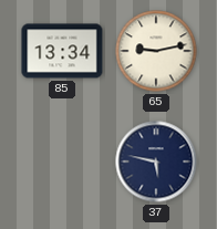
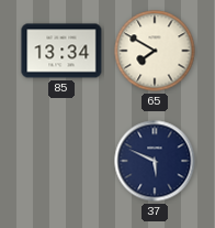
65: 9:13 -> 7:50
37: 5:47 -> 5:49
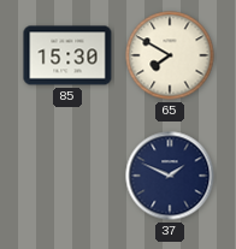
85: 13:34 -> 15:30
37: 5:49 -> 1:49
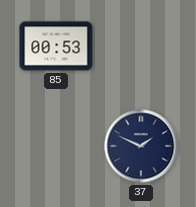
85: 15:30 -> 00:53
65: 7:50 -> none
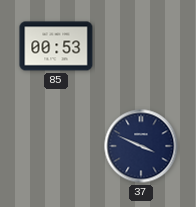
37: 1:49 -> 3:49
